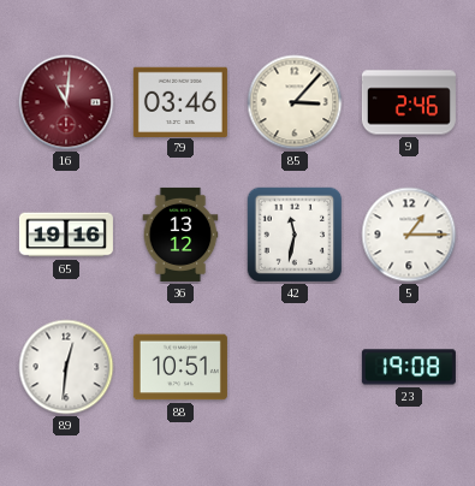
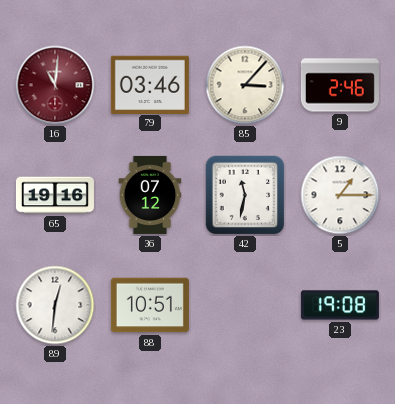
36: 13:12 -> 07:12
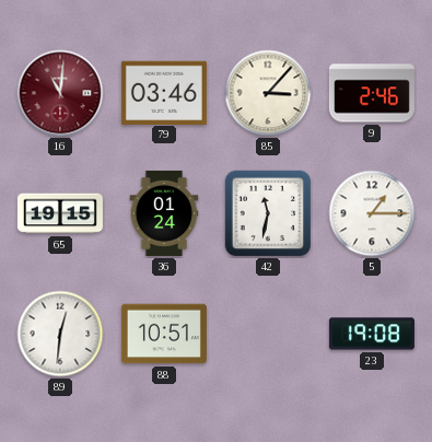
65: 19:16 -> 19:15
36: 07:12 -> 01:24
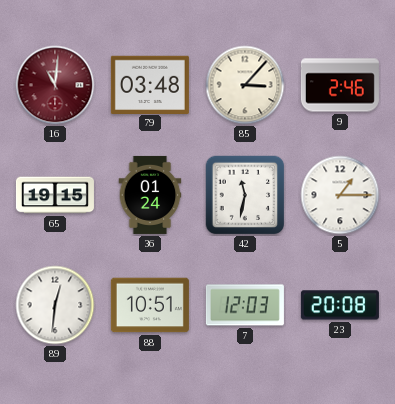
79: 03:46 -> 03:48
7: none -> 12:03
23: 19:08 -> 20:08
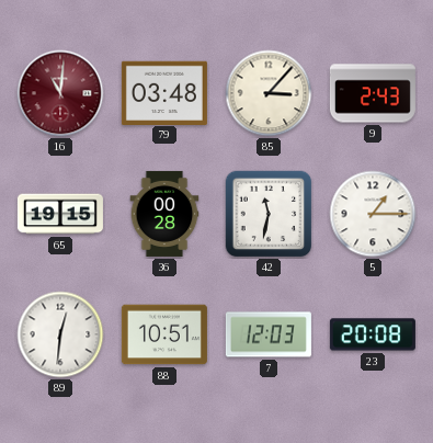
9: 2:46 -> 2:43
36: 01:24 -> 00:28
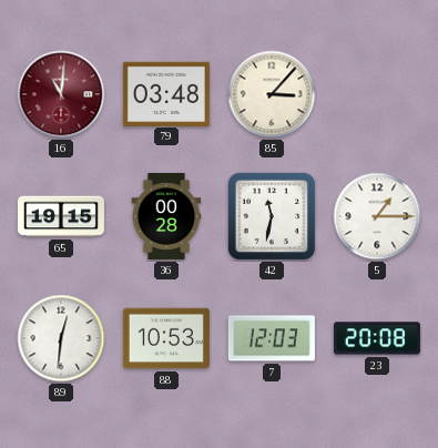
9: 2:43 -> none
88: 10:51 -> 10:53
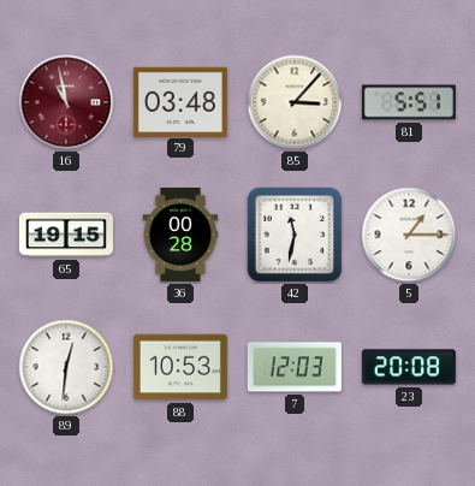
16: 11:01 -> 10:58
81: none -> 5:51
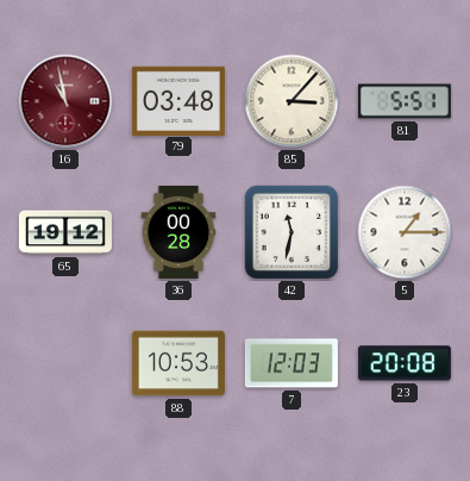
65: 19:15 -> 19:12
89: 12:31 -> none
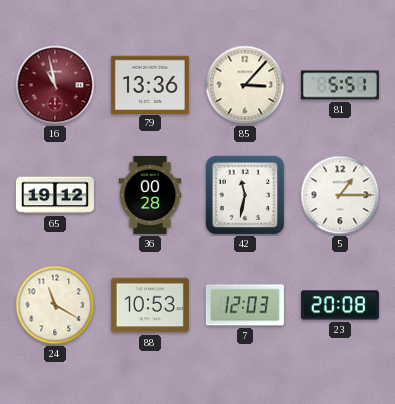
79: 03:48 -> 13:36
24: none -> 11:20
